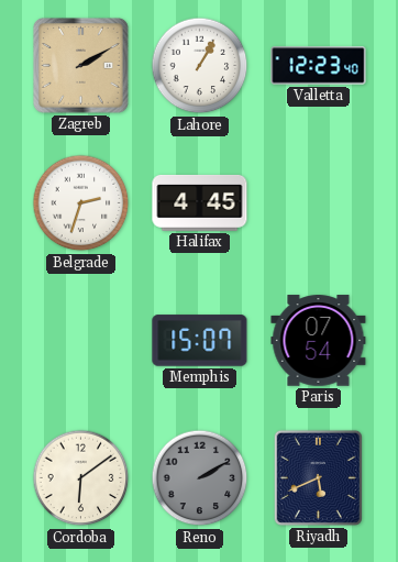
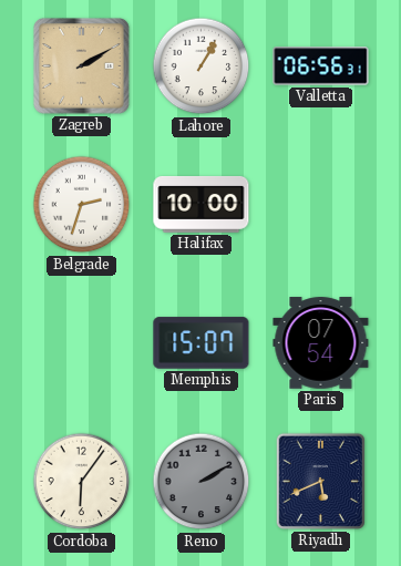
Valletta: 12:23 -> 06:56
Halifax: 4:45 -> 10:00
Cordoba: 6:09 -> 6:06
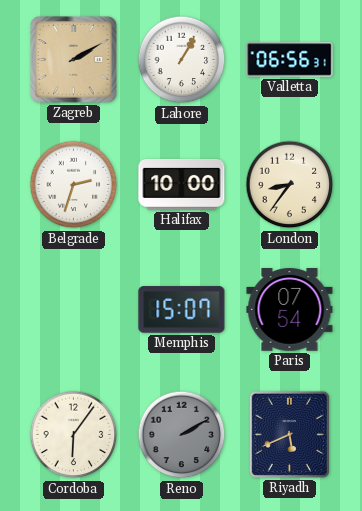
London: none -> 8:36
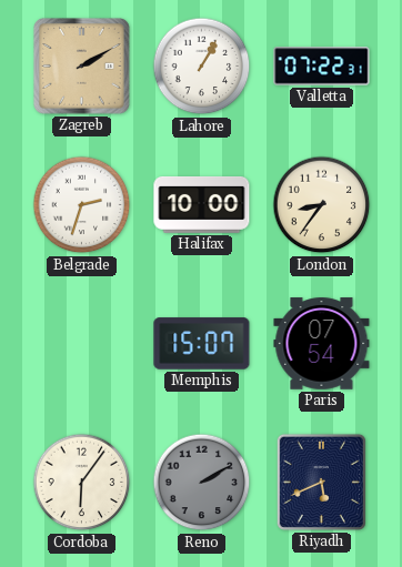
Valletta: 06:56 -> 07:22
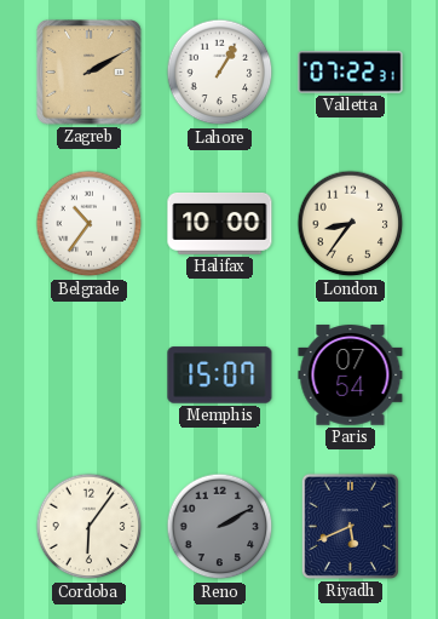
Belgrade: 2:33 -> 10:36
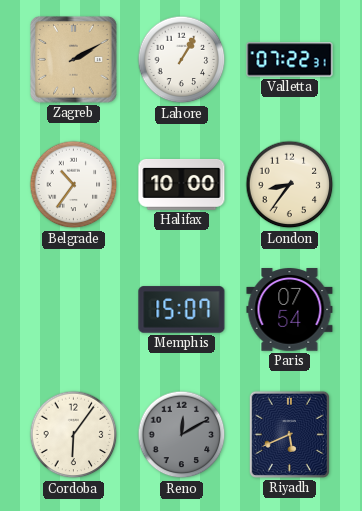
Reno: 2:10 -> 12:10
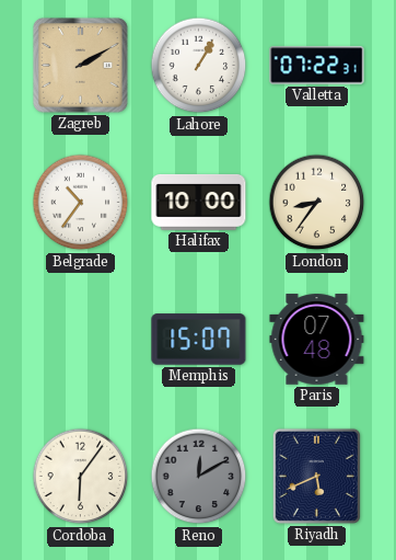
Paris: 07:54 -> 07:48
